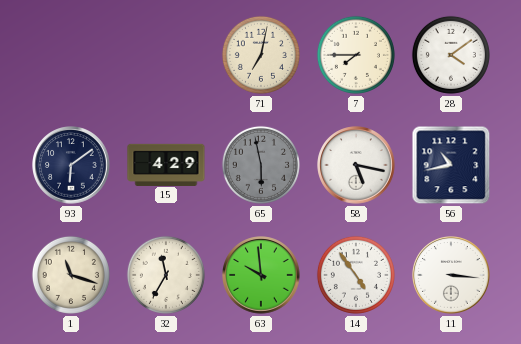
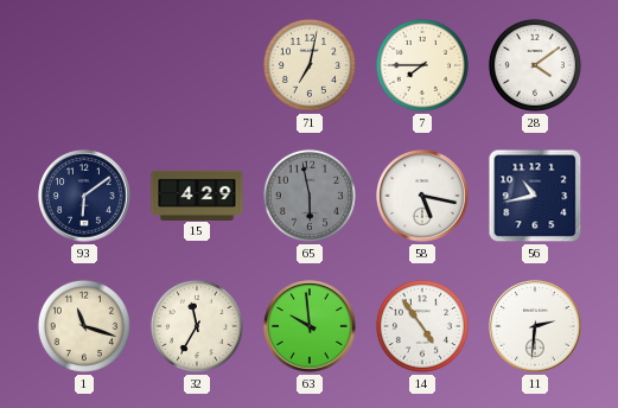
11: 3:16 -> 2:31
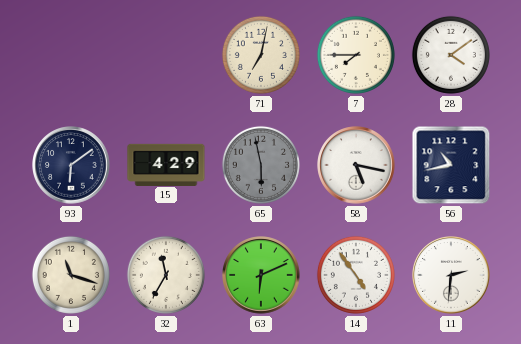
63: 9:59 -> 6:11
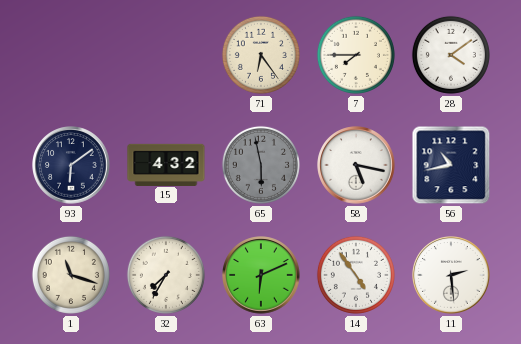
71: 7:02 -> 6:24
15: 4:29 -> 4:32
32: 11:35 -> 7:35
11: 2:31 -> 2:29
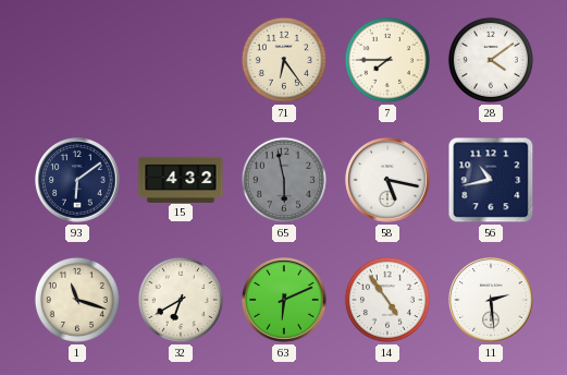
32: 7:35 -> 6:40
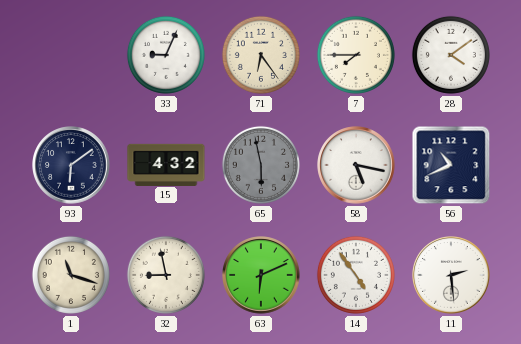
33: none -> 9:04
56: 10:43 -> 10:41
32: 6:40 -> 8:58
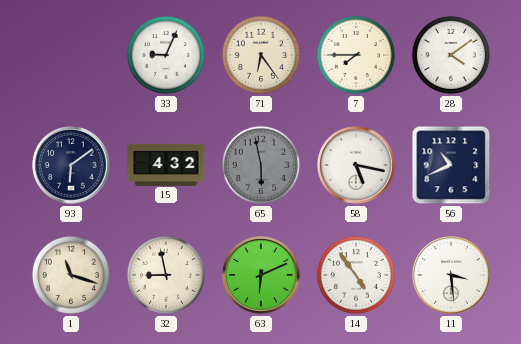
11: 2:29 -> 3:29
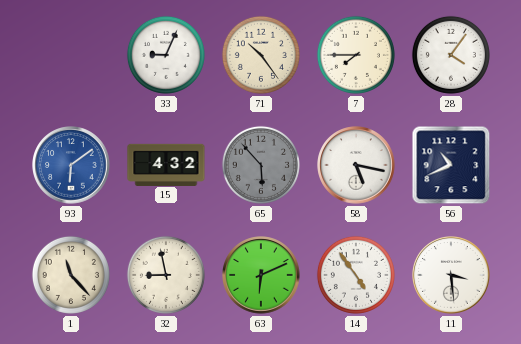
71: 6:24 -> 10:24
28: 4:09 -> 4:06
93 dial: navy -> blue
65: 5:58 -> 5:53
1: 11:18 -> 11:23
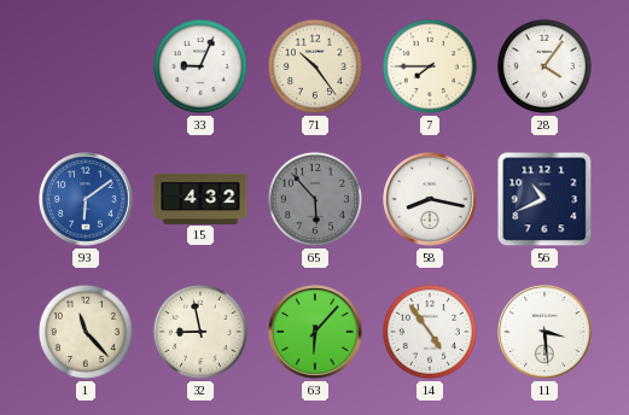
58: 5:17 -> 8:17
63: 6:11 -> 6:07
